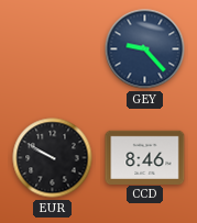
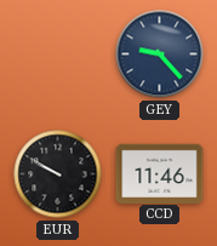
CCD: 8:46 -> 11:46
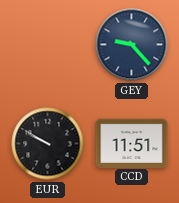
CCD: 11:46 -> 11:51
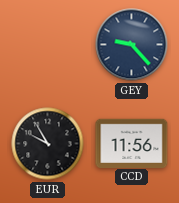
EUR: 9:50 -> 9:55
CCD: 11:51 -> 11:56
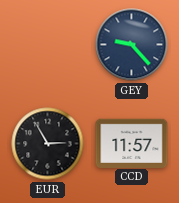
EUR: 9:55 -> 2:55
CCD: 11:56 -> 11:57
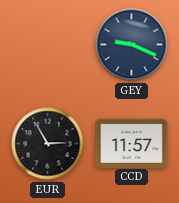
GEY: 9:23 -> 9:19
